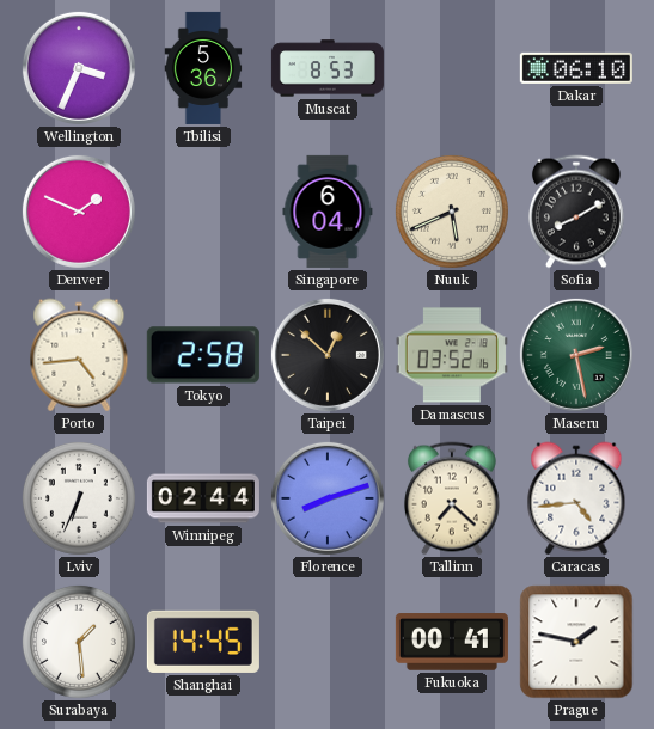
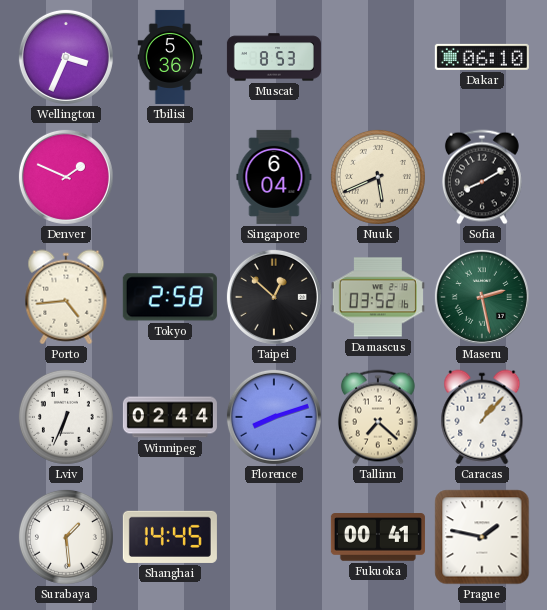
Caracas: 4:44 -> 1:07
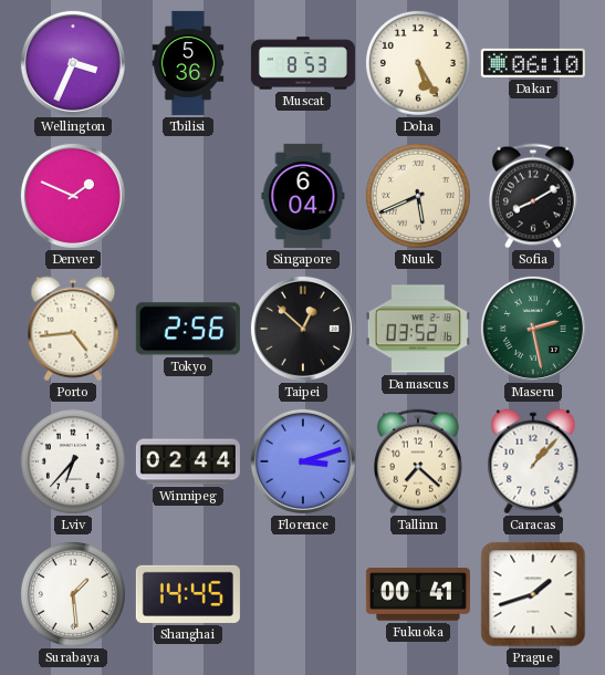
Doha: none -> 5:25
Tokyo: 2:58 -> 2:56
Lviv: 6:34 -> 6:37
Florence: 8:12 -> 3:12
Prague: 1:47 -> 1:42
